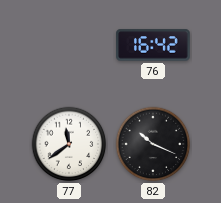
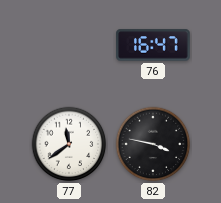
76: 16:42 -> 16:47
82: 10:19 -> 3:47
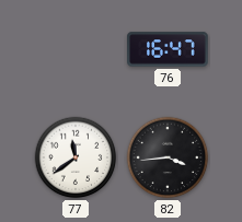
82: 3:47 -> 3:44
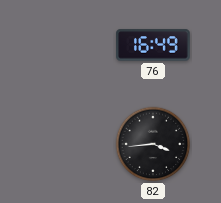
76: 16:47 -> 16:49
77: 11:39 -> none
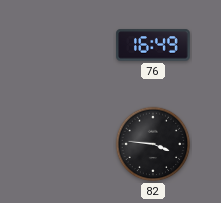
82: 3:44 -> 3:46
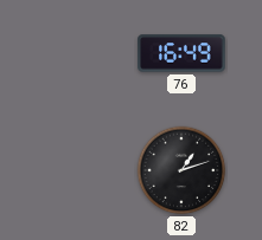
82: 3:46 -> 1:12
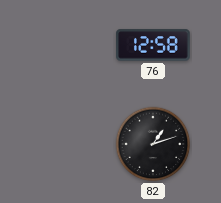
76: 16:49 -> 12:58
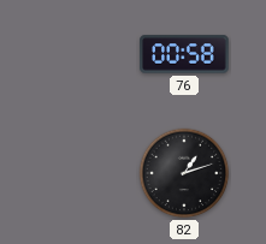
76: 12:58 -> 00:58
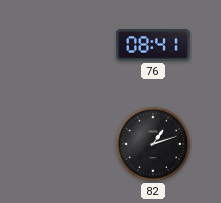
76: 00:58 -> 08:41
